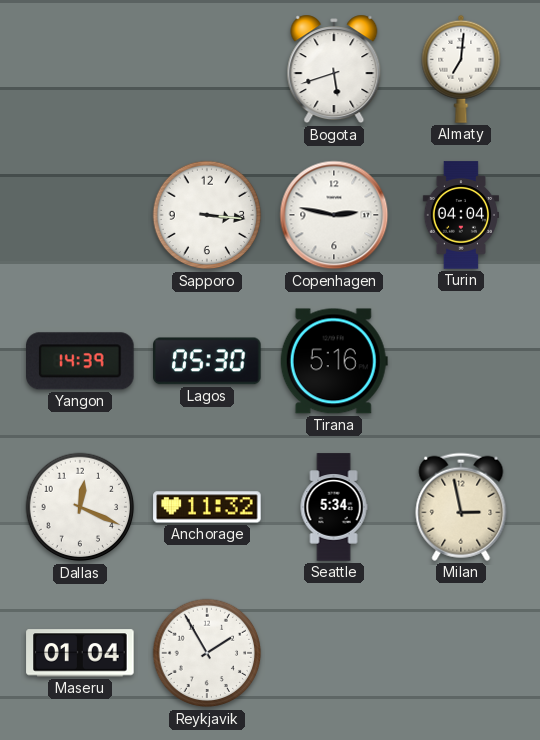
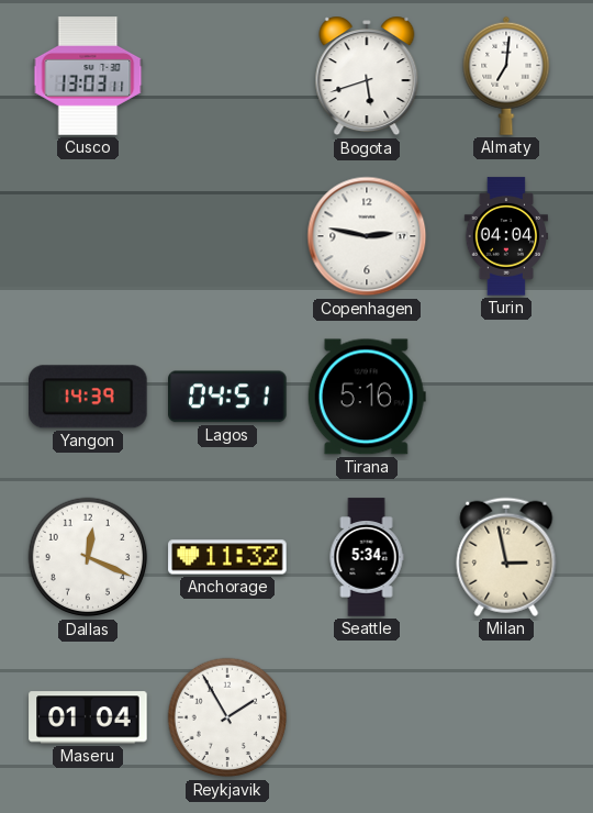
Cusco: none -> 13:03
Sapporo: 3:16 -> none
Lagos: 05:30 -> 04:51
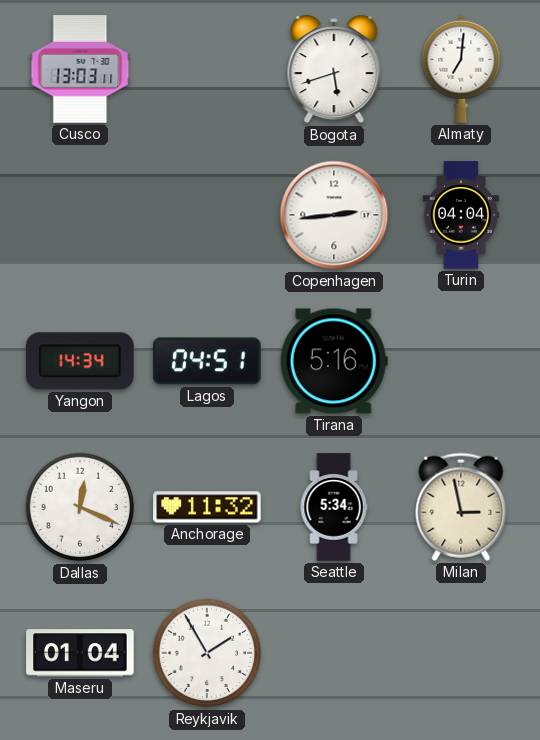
Copenhagen: 2:47 -> 2:44
Yangon: 14:39 -> 14:34
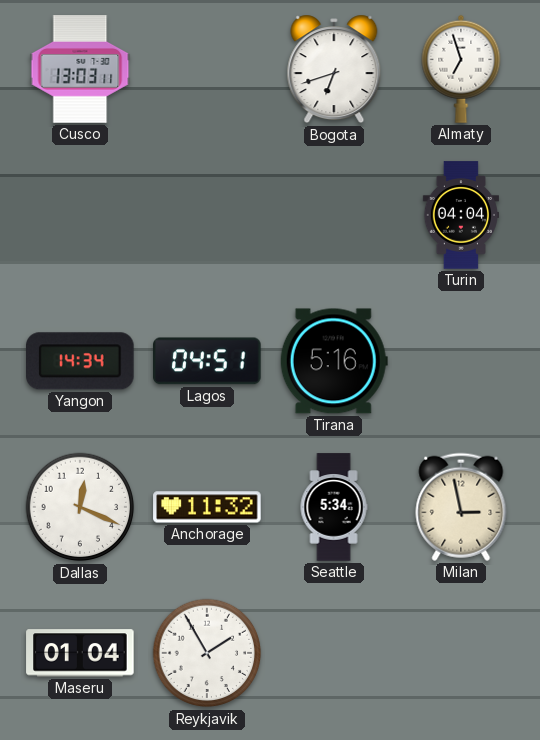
Bogota: 5:42 -> 6:42
Almaty: 7:01 -> 6:57
Copenhagen: 2:44 -> none
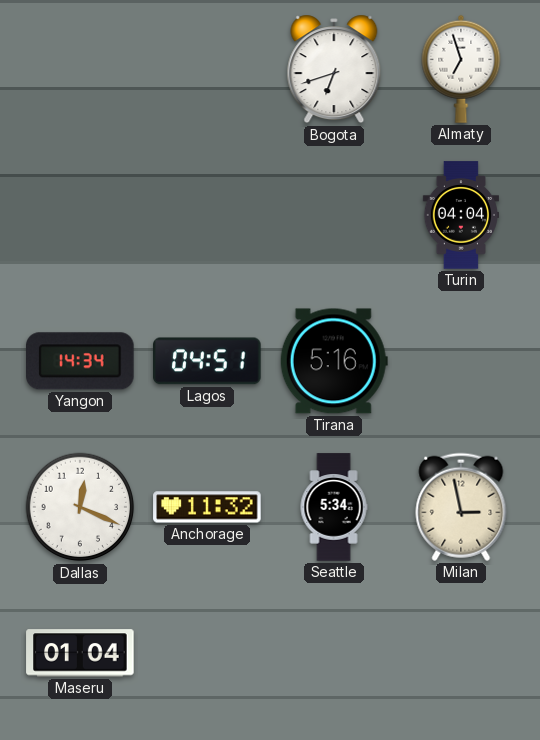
Cusco: 13:03 -> none
Reykjavik: 1:55 -> none
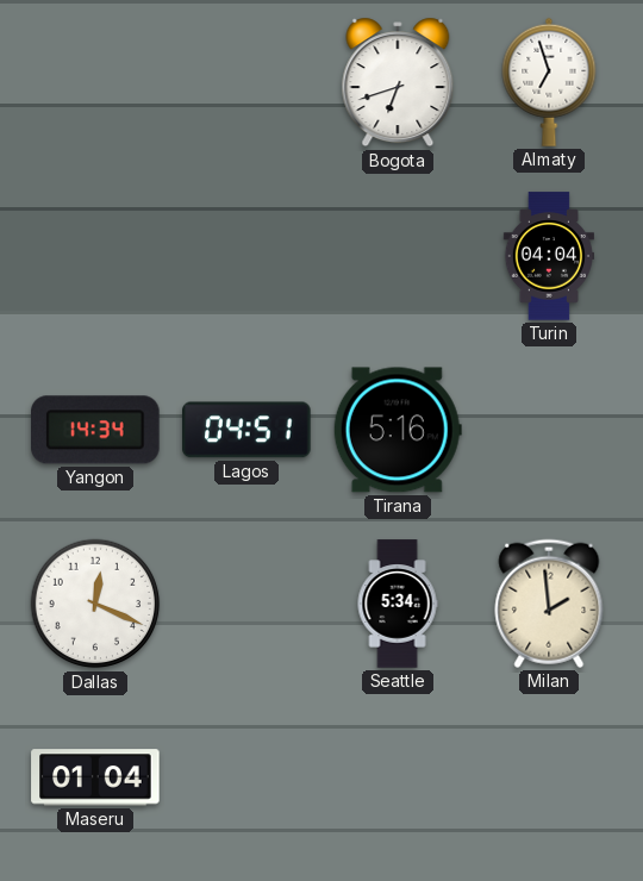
Anchorage: 11:32 -> none
Milan: 2:58 -> 1:59
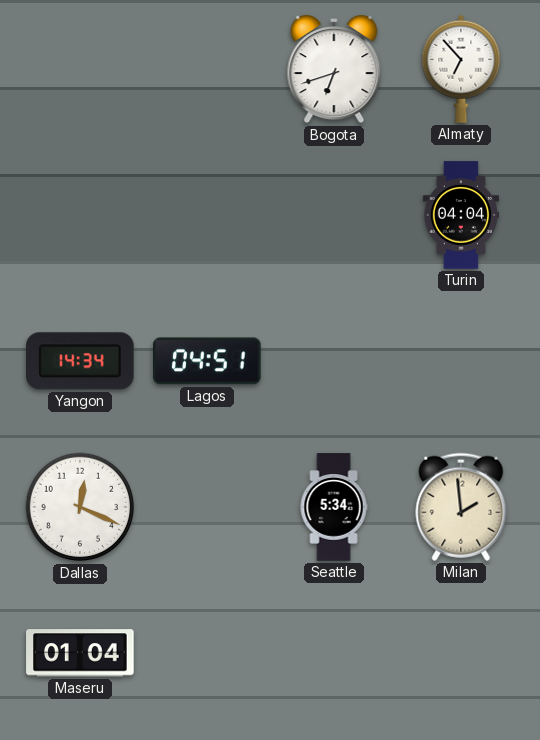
Almaty: 6:57 -> 6:53
Tirana: 5:16 -> none
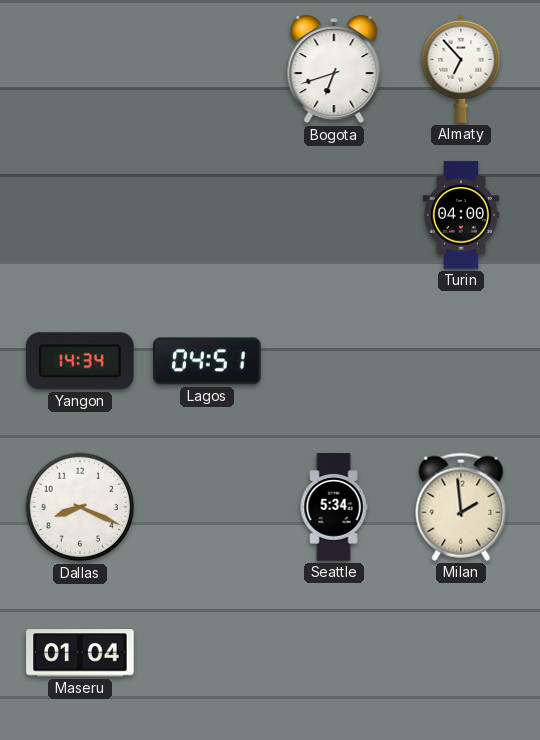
Turin: 04:04 -> 04:00
Dallas: 12:19 -> 8:19
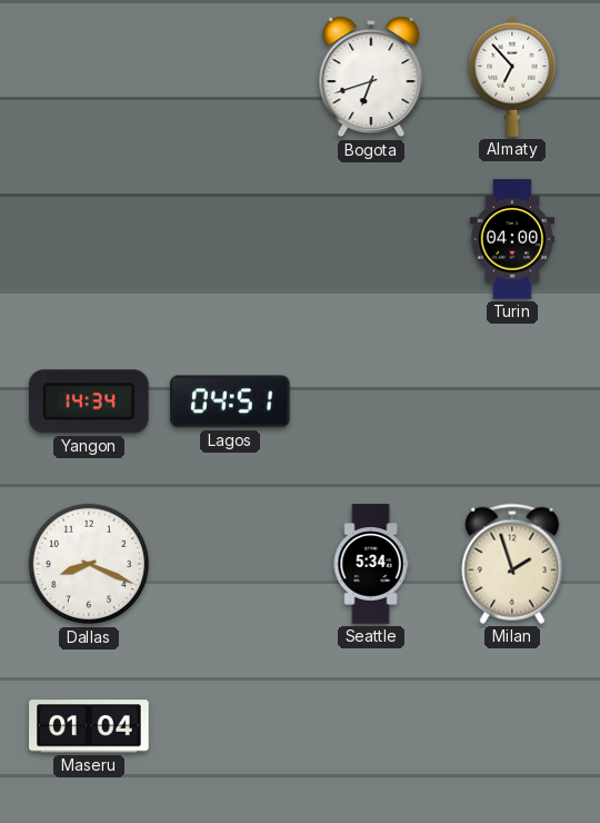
Milan: 1:59 -> 1:57
